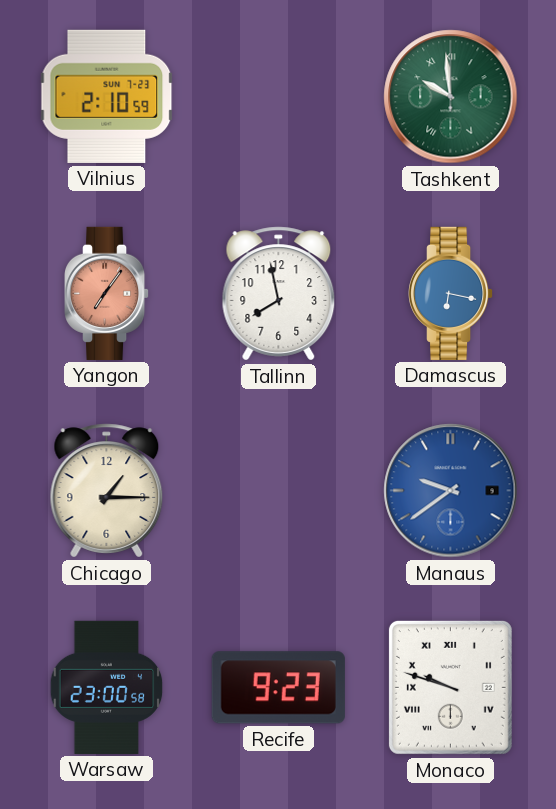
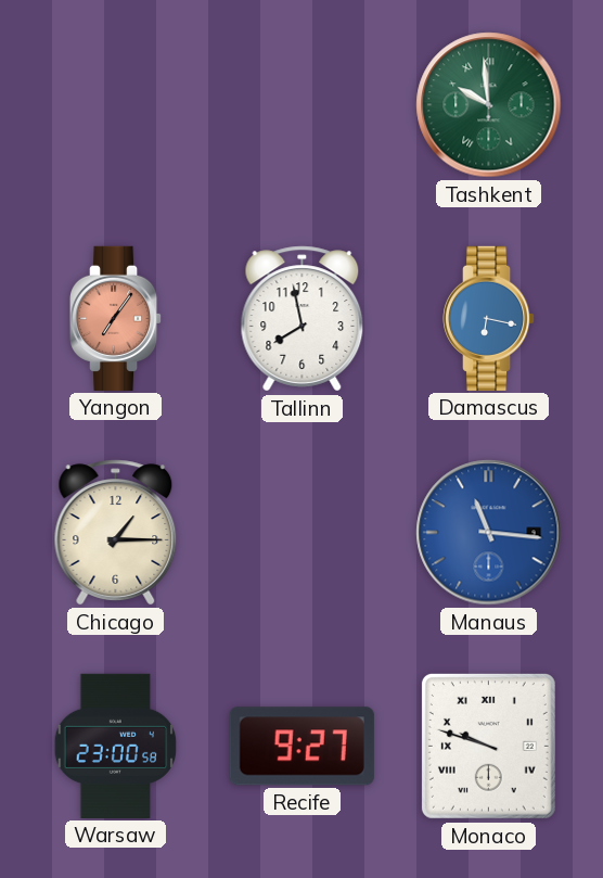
Vilnius: 2:10 -> none
Manaus: 9:39 -> 11:16
Recife: 9:23 -> 9:27
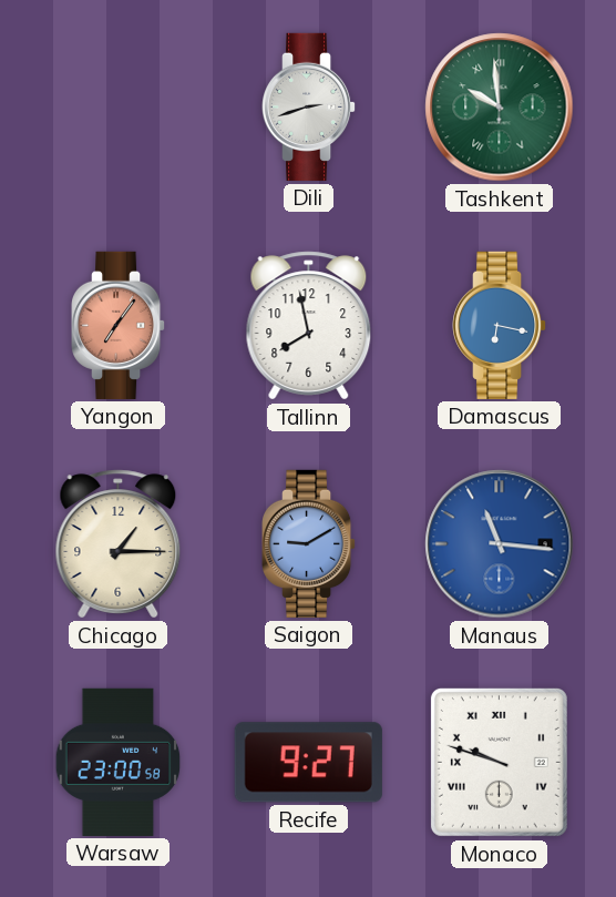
Dili: none -> 2:42
Saigon: none -> 9:10
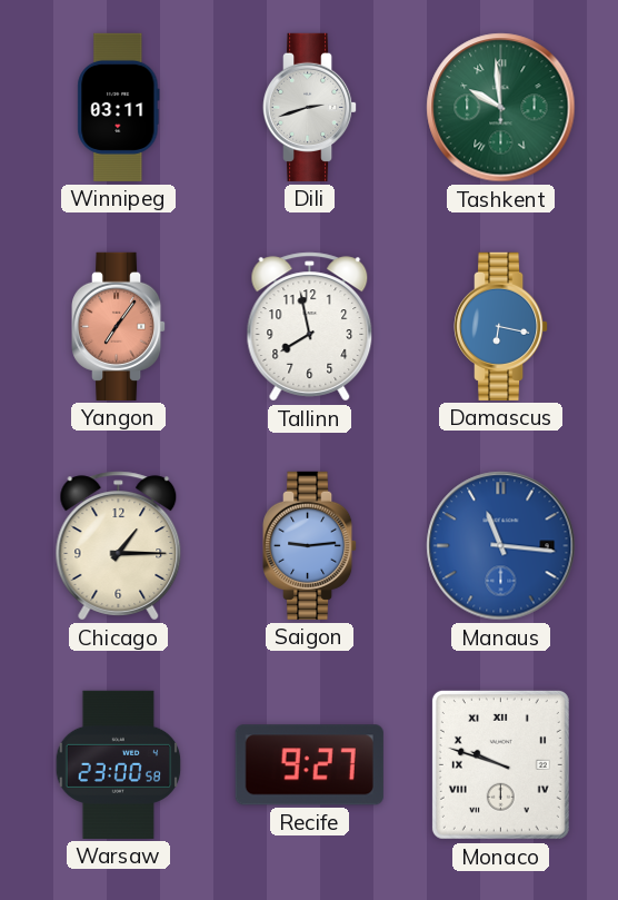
Winnipeg: none -> 03:11
Saigon: 9:10 -> 9:14
